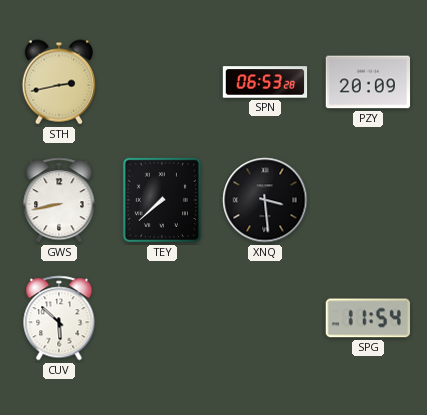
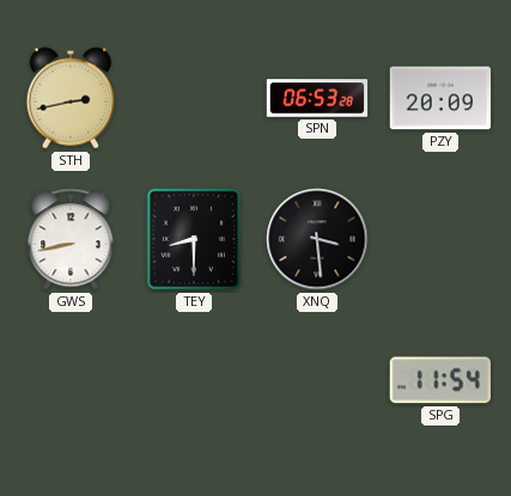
TEY: 7:38 -> 8:30
CUV: 5:52 -> none
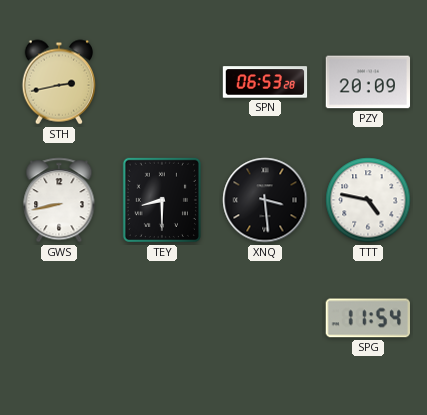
TTT: none -> 4:47
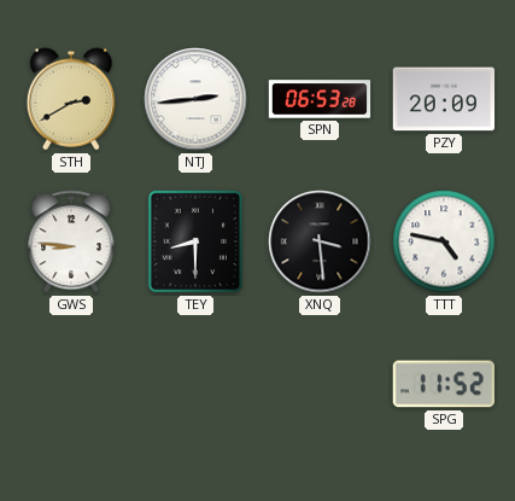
STH: 2:43 -> 2:40
NTJ: none -> 2:44
GWS: 8:43 -> 8:46
SPG: 11:54 -> 11:52
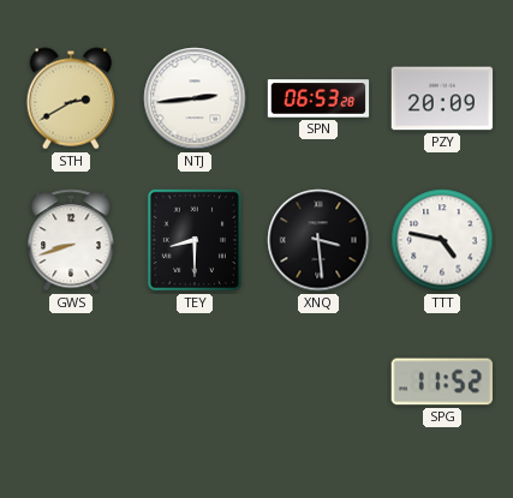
GWS: 8:46 -> 8:42
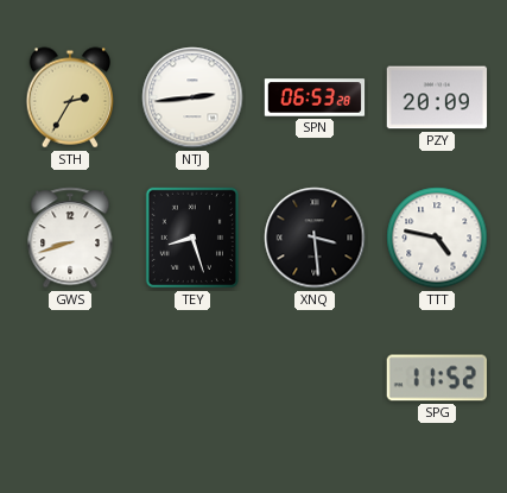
STH: 2:40 -> 2:35
TEY: 8:30 -> 8:27
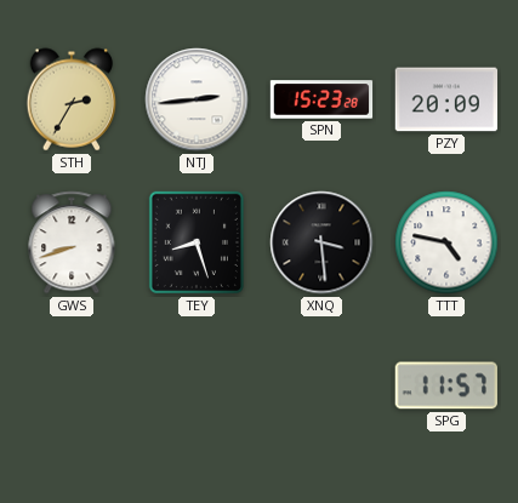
SPN: 06:53 -> 15:23
SPG: 11:52 -> 11:57
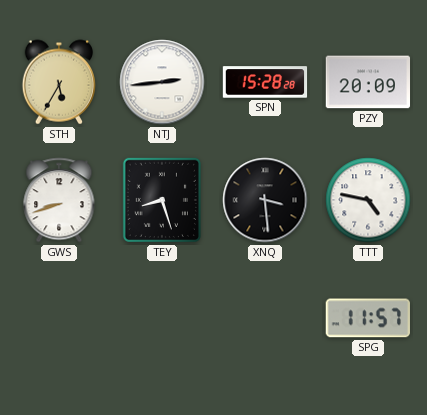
STH: 2:35 -> 5:35
SPN: 15:23 -> 15:28
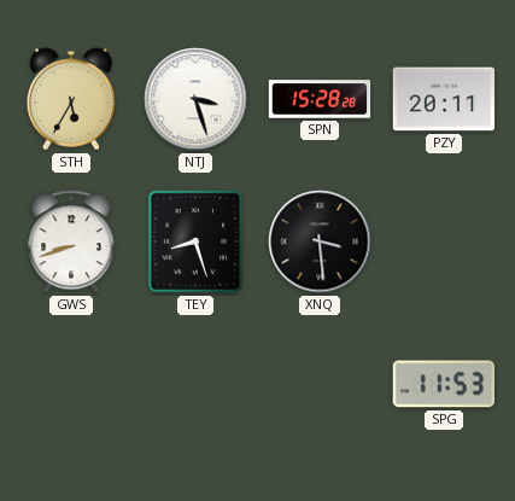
NTJ: 2:44 -> 3:27
PZY: 20:09 -> 20:11
TTT: 4:47 -> none
SPG: 11:57 -> 11:53
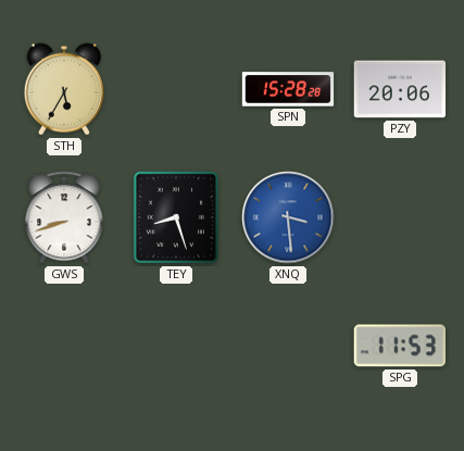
NTJ: 3:27 -> none
PZY: 20:11 -> 20:06
XNQ dial: black -> blue
